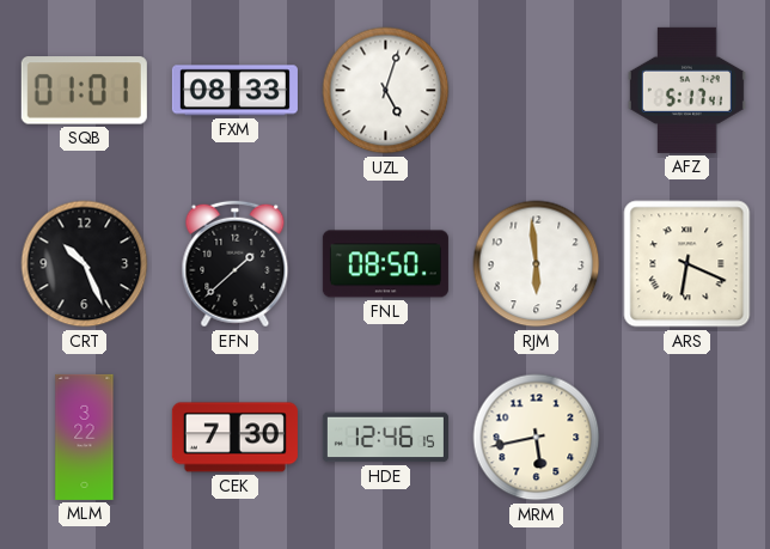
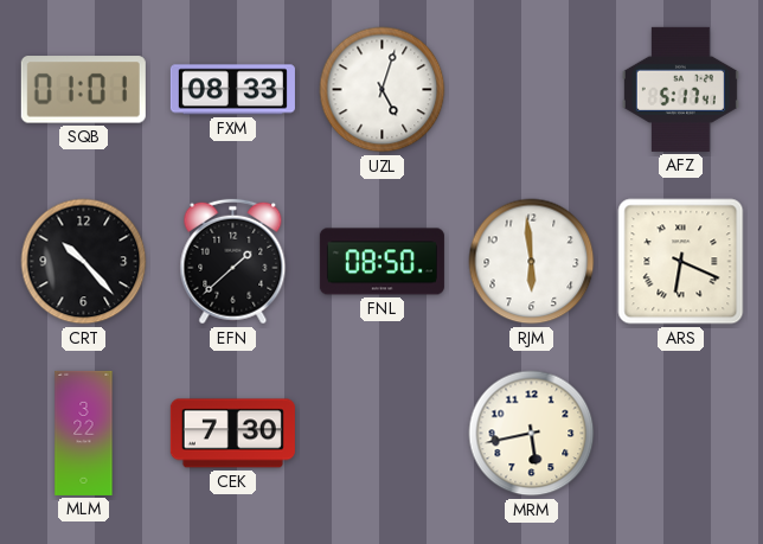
CRT: 10:26 -> 10:23
HDE: 12:46 -> none
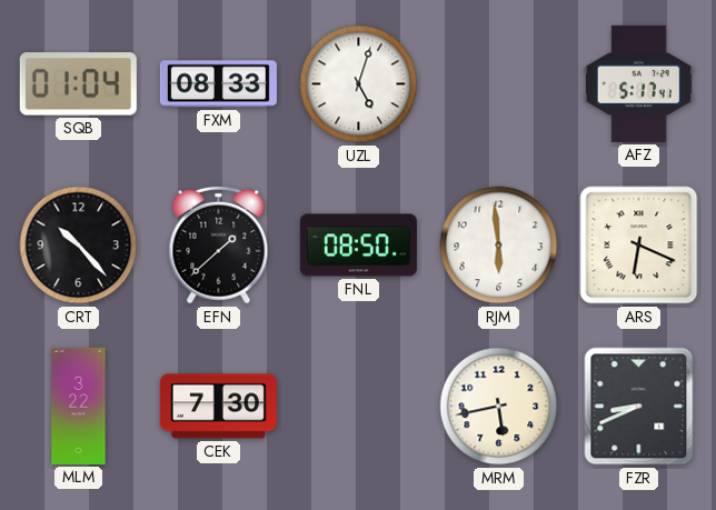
SQB: 01:01 -> 01:04
FZR: none -> 8:41
